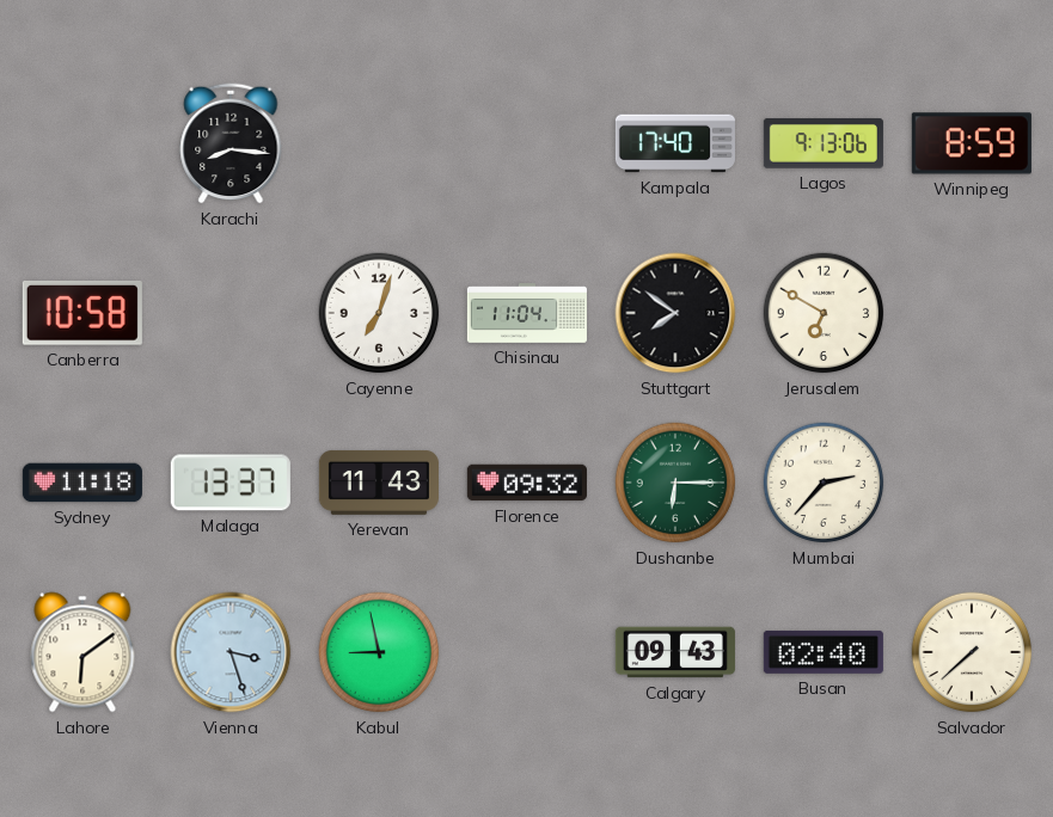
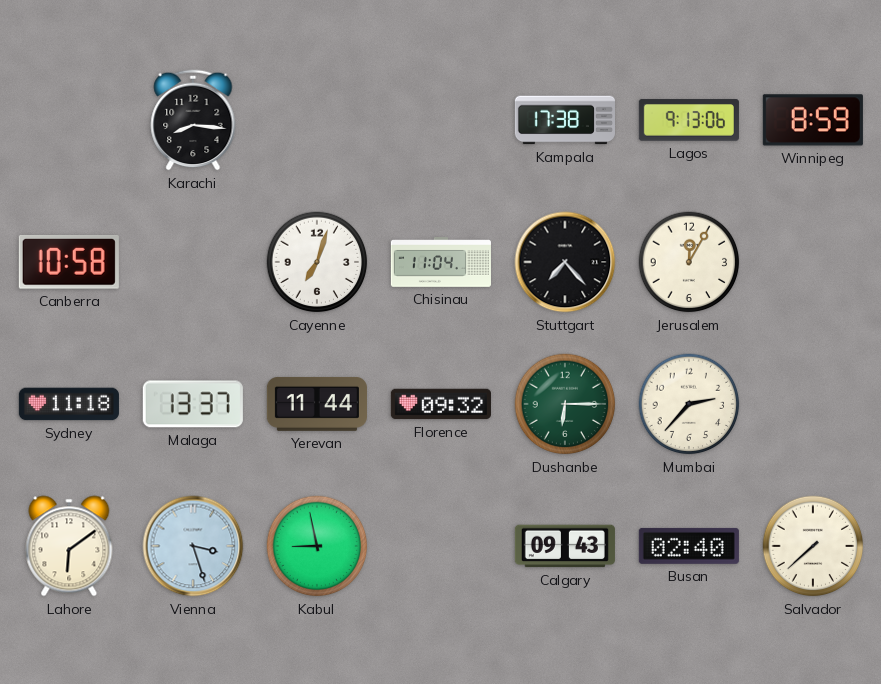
Kampala: 17:40 -> 17:38
Stuttgart: 7:51 -> 7:23
Jerusalem: 6:50 -> 12:05
Yerevan: 11:43 -> 11:44
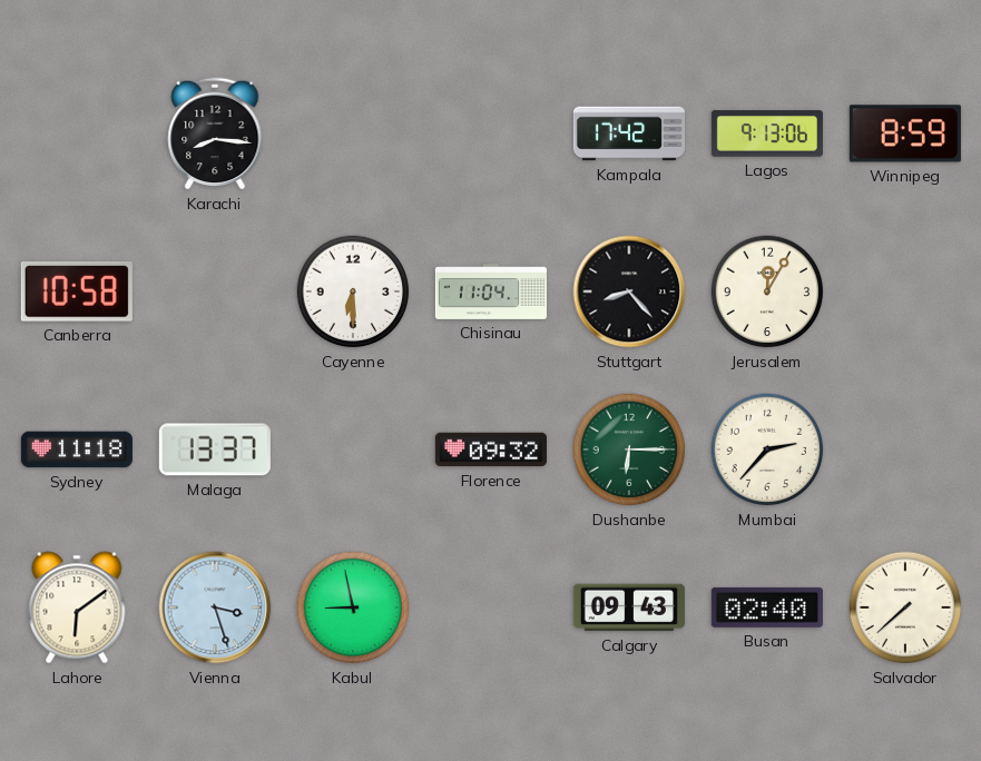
Kampala: 17:38 -> 17:42
Cayenne: 7:03 -> 6:30
Stuttgart: 7:23 -> 8:23
Yerevan: 11:44 -> none
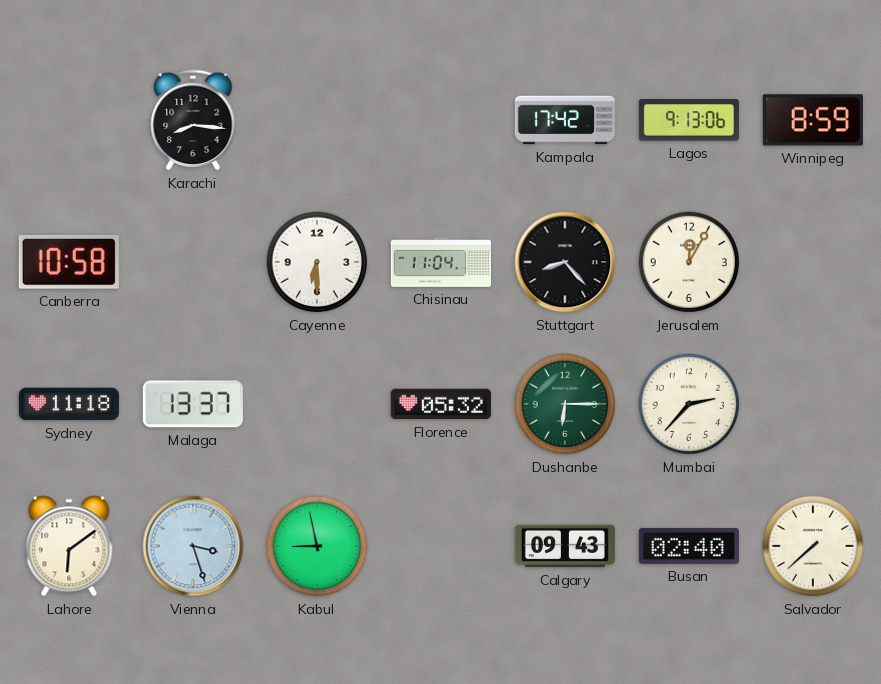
Florence: 09:32 -> 05:32
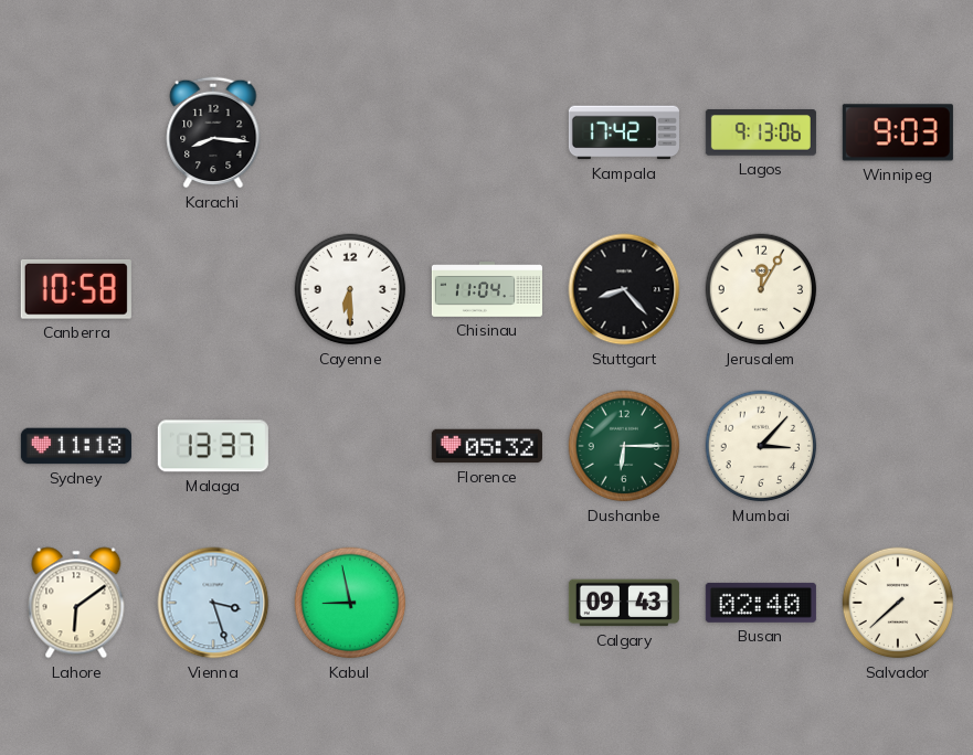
Winnipeg: 8:59 -> 9:03
Mumbai: 2:37 -> 3:07
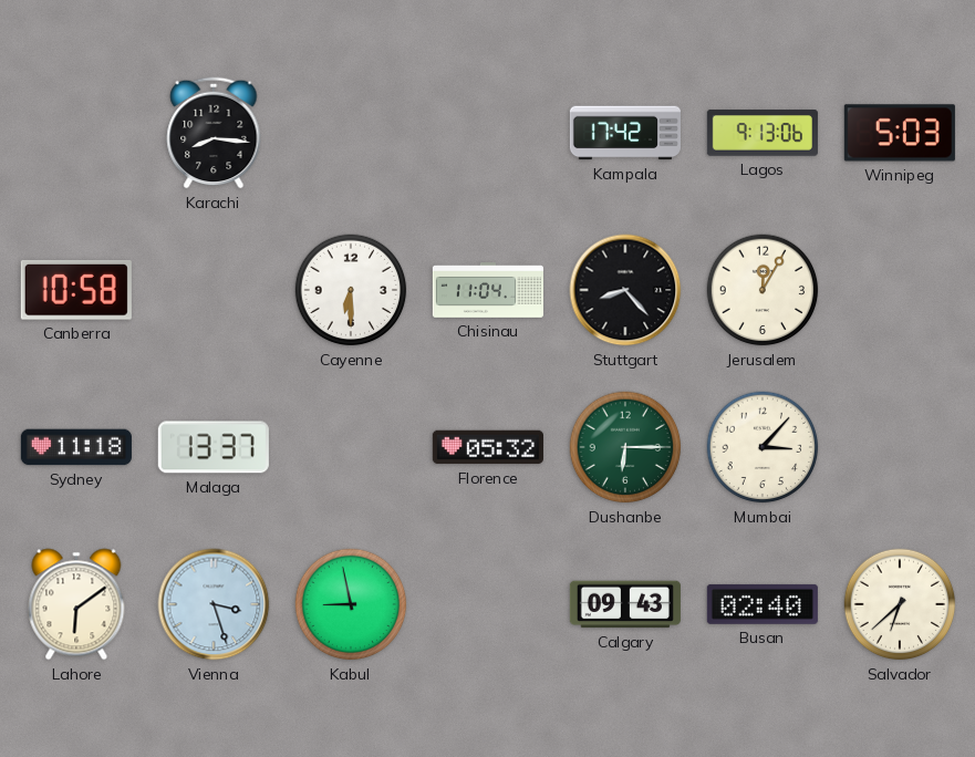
Winnipeg: 9:03 -> 5:03
Salvador: 7:38 -> 6:38
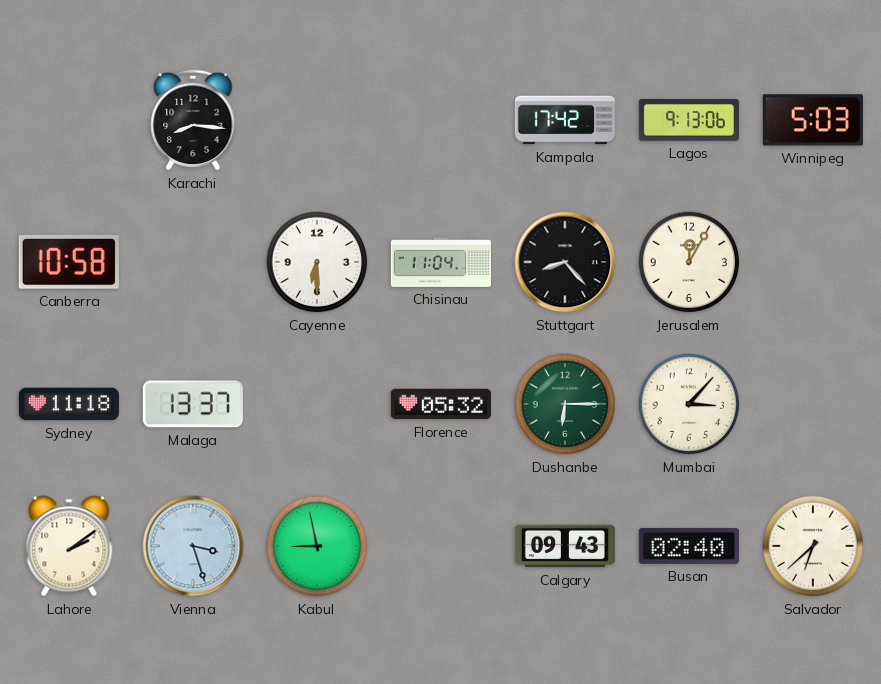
Lahore: 6:09 -> 2:09
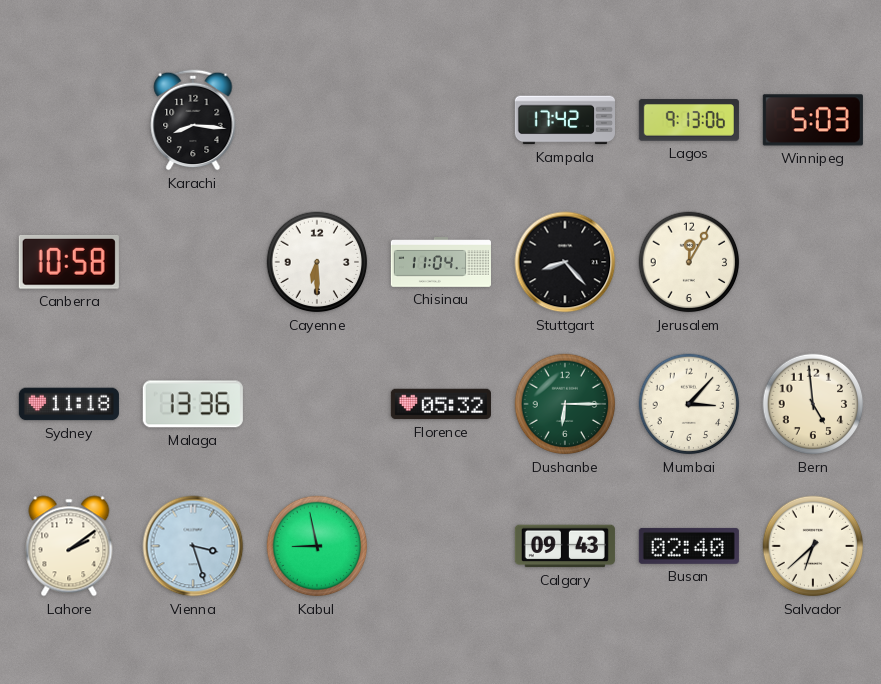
Malaga: 13:37 -> 13:36
Bern: none -> 4:59
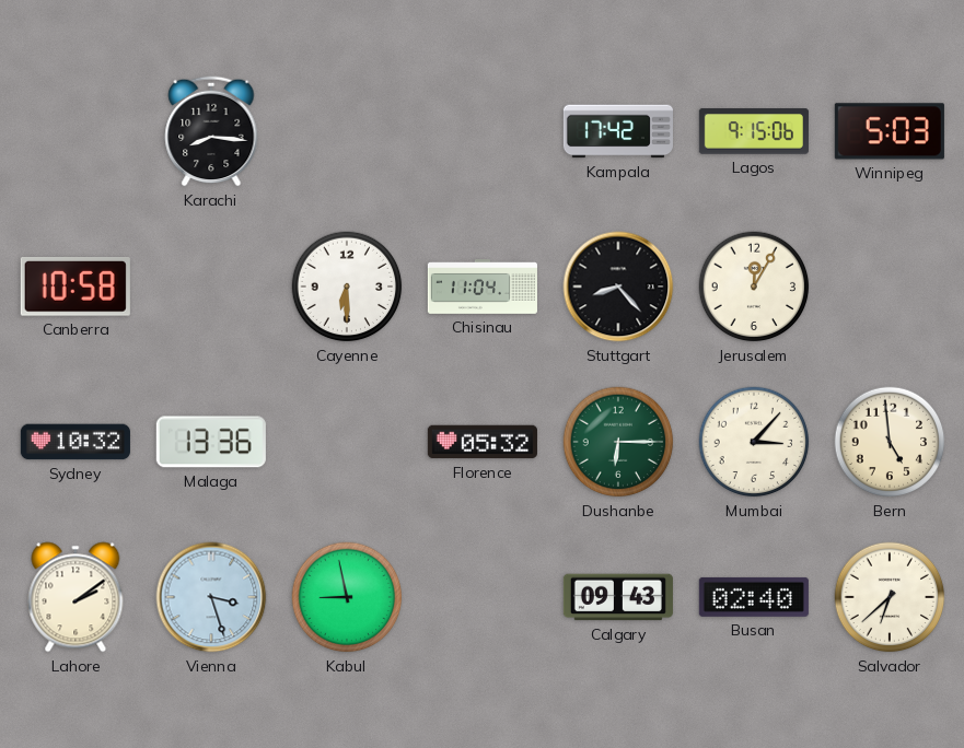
Lagos: 9:13 -> 9:15
Sydney: 11:18 -> 10:32
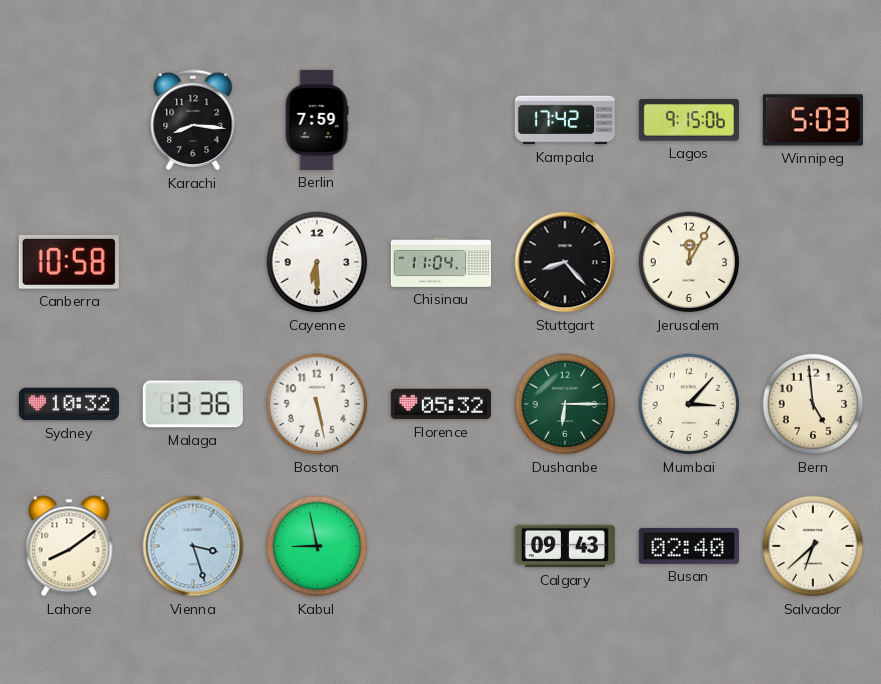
Berlin: none -> 7:59
Boston: none -> 5:28
Lahore: 2:09 -> 8:09
